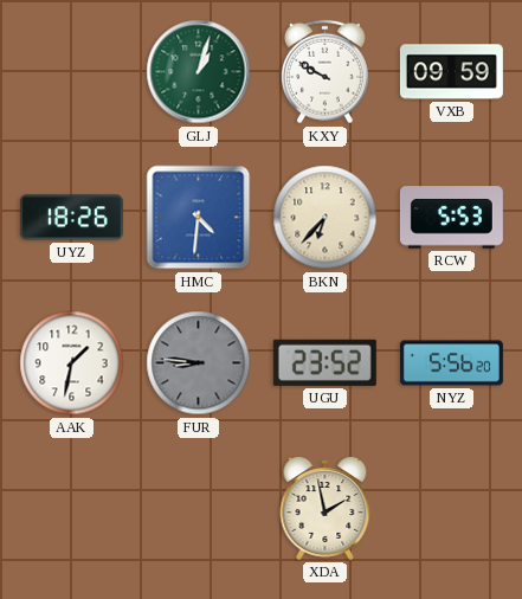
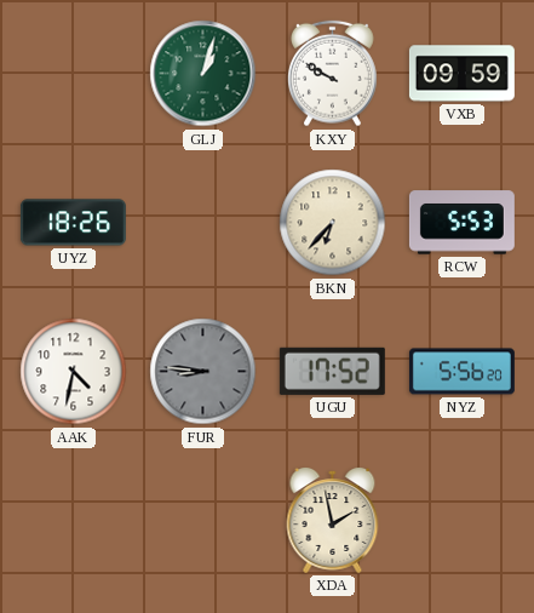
HMC: 4:31 -> none
AAK: 1:32 -> 4:32
UGU: 23:52 -> 17:52
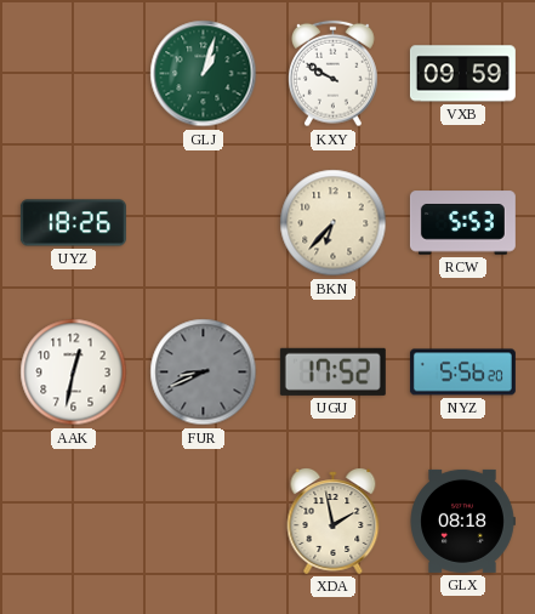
AAK: 4:32 -> 12:32
FUR: 8:46 -> 8:41
GLX: none -> 08:18
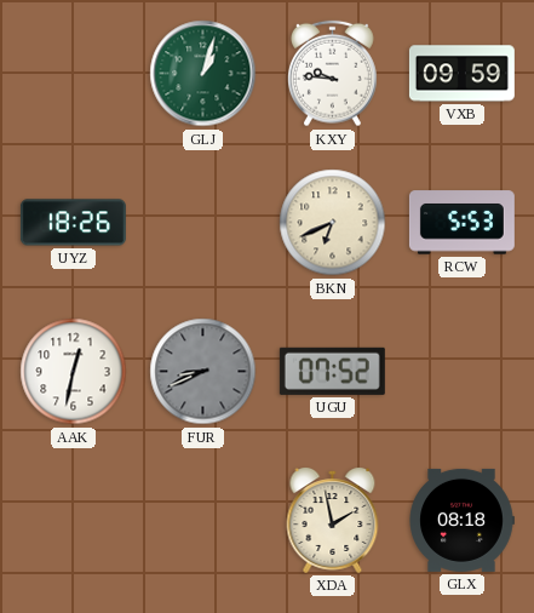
KXY: 9:50 -> 9:46
BKN: 6:37 -> 6:41
UGU: 17:52 -> 07:52
NYZ: 5:56 -> none
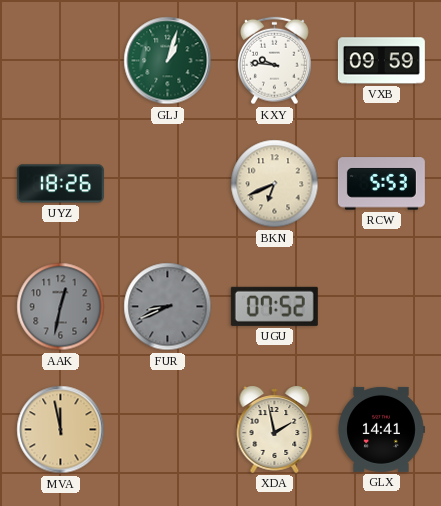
AAK dial: white -> grey
MVA: none -> 11:58
GLX: 08:18 -> 14:41
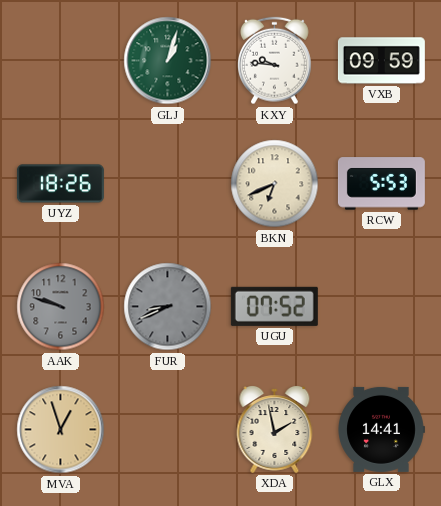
AAK: 12:32 -> 9:48
MVA: 11:58 -> 12:57
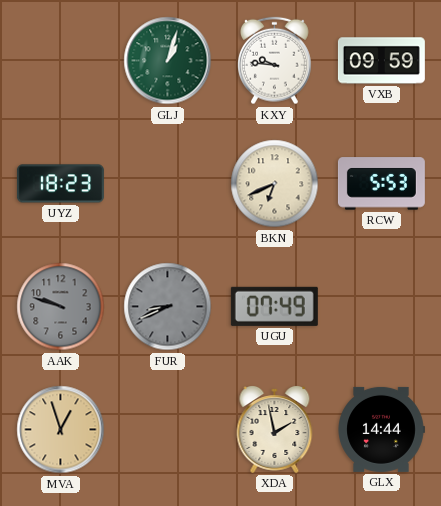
UYZ: 18:26 -> 18:23
UGU: 07:52 -> 07:49
GLX: 14:41 -> 14:44
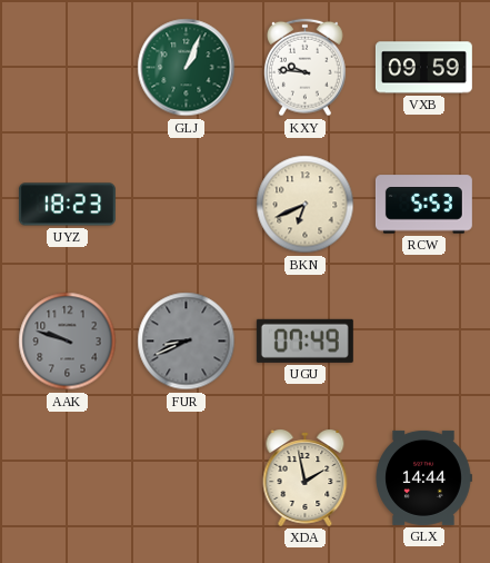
GLJ: 1:03 -> 1:04
MVA: 12:57 -> none
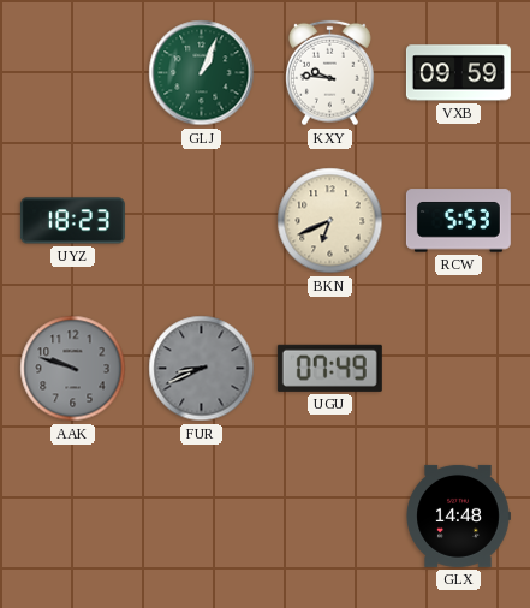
XDA: 1:58 -> none
GLX: 14:44 -> 14:48
